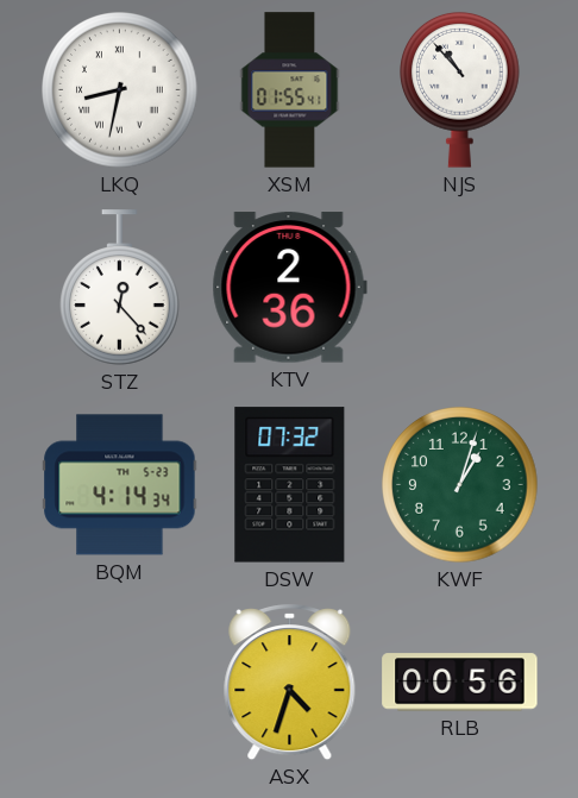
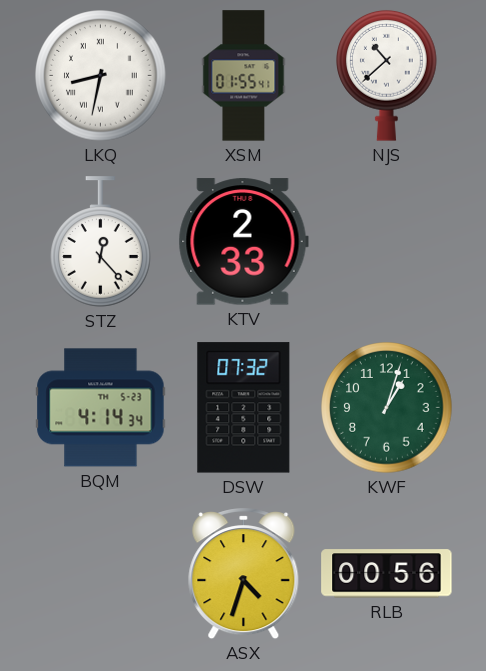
NJS: 10:53 -> 10:38
KTV: 2:36 -> 2:33
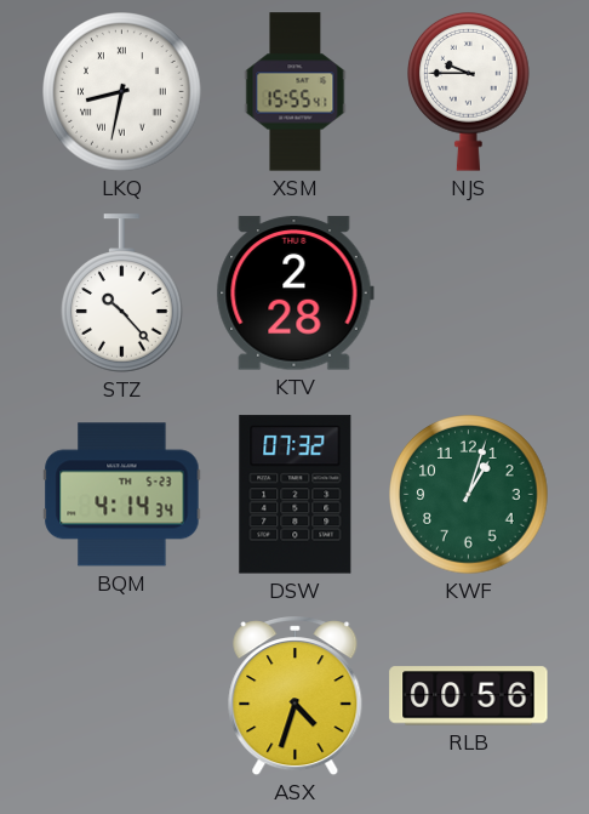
XSM: 01:55 -> 15:55
NJS: 10:38 -> 9:45
STZ: 12:23 -> 10:23
KTV: 2:33 -> 2:28
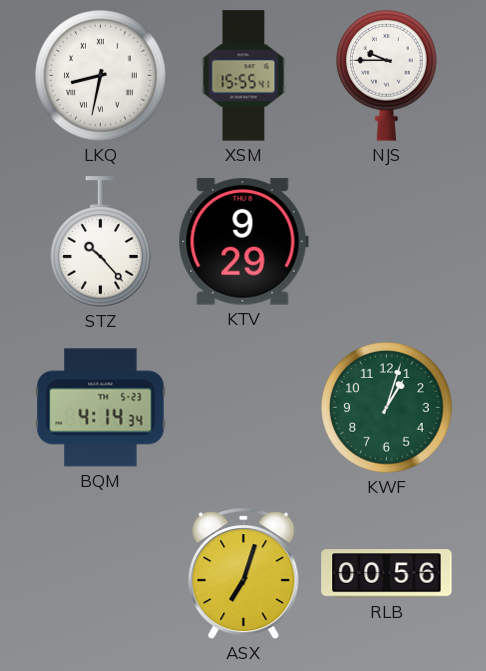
KTV: 2:28 -> 9:29
DSW: 07:32 -> none
ASX: 4:33 -> 7:03
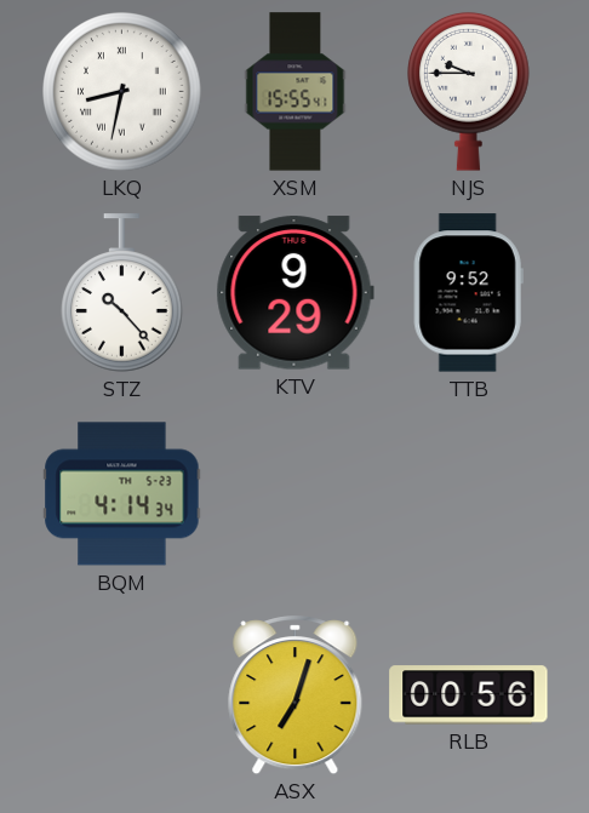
TTB: none -> 9:52
KWF: 1:03 -> none
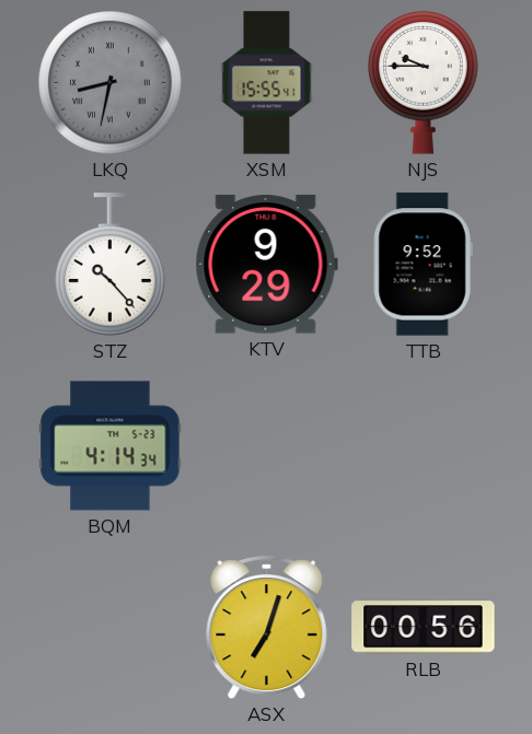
LKQ dial: white -> grey
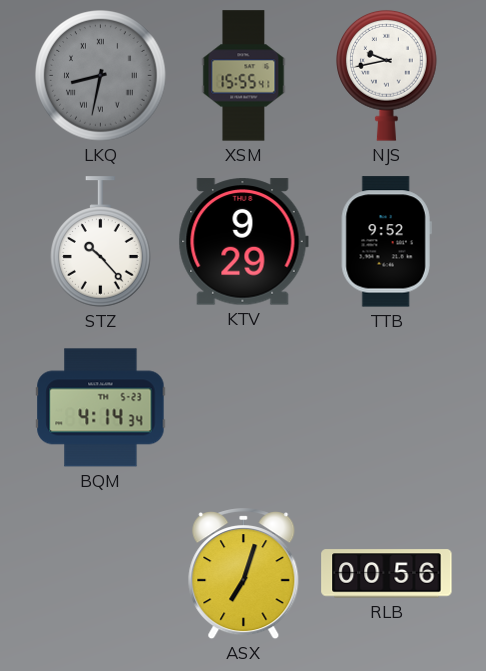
NJS: 9:45 -> 9:43
